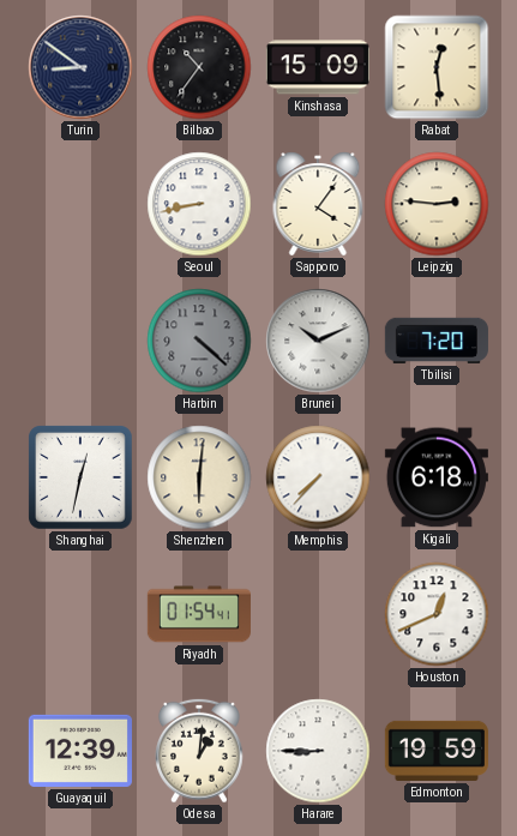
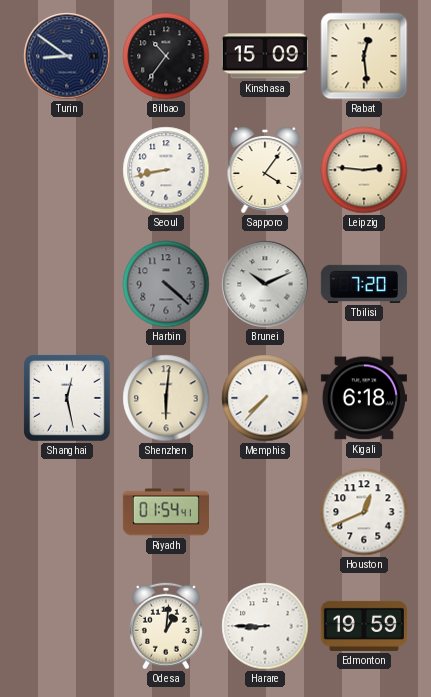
Shanghai: 12:32 -> 12:28
Guayaquil: 12:39 -> none
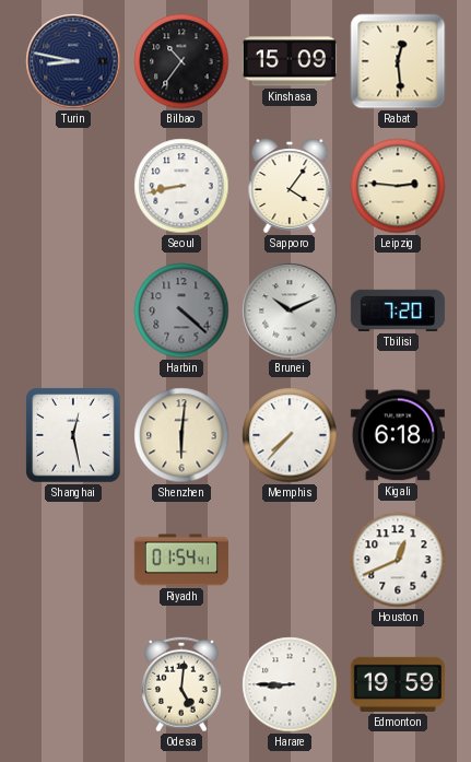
Turin: 8:51 -> 8:47
Odesa: 1:01 -> 5:01
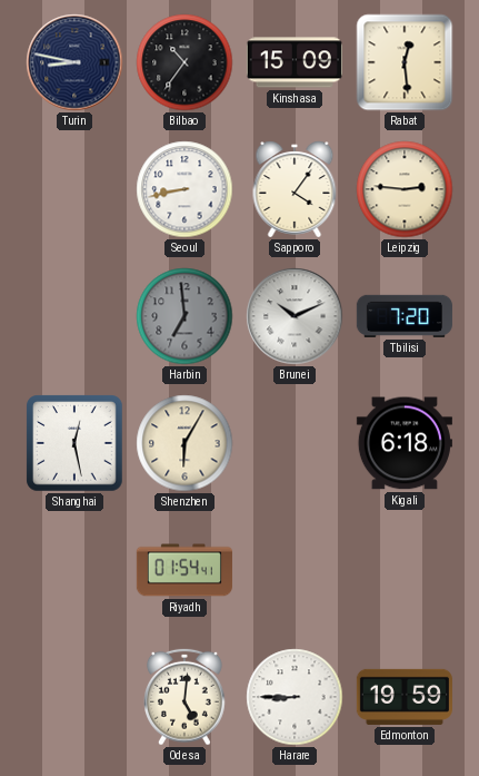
Harbin: 4:22 -> 6:59
Shenzhen: 6:01 -> 6:05
Memphis: 7:37 -> none
Houston: 12:41 -> none
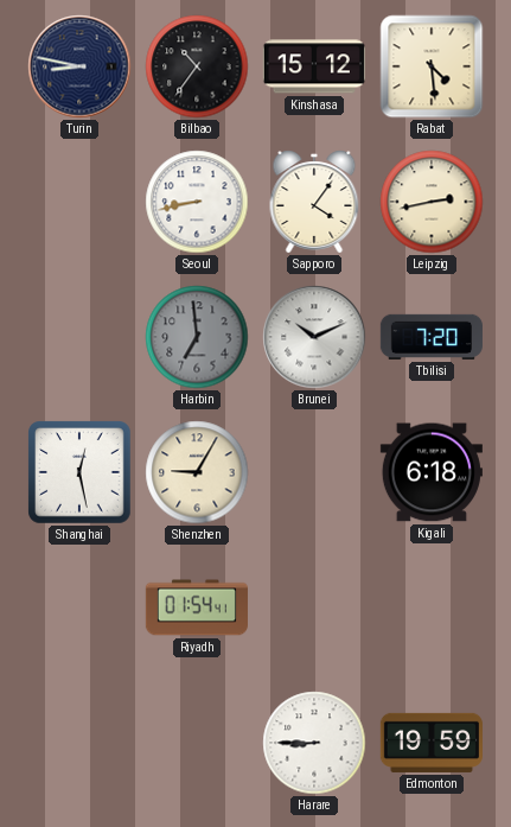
Kinshasa: 15:09 -> 15:12
Rabat: 12:29 -> 4:29
Leipzig: 2:46 -> 2:43
Shenzhen: 6:05 -> 9:05
Odesa: 5:01 -> none
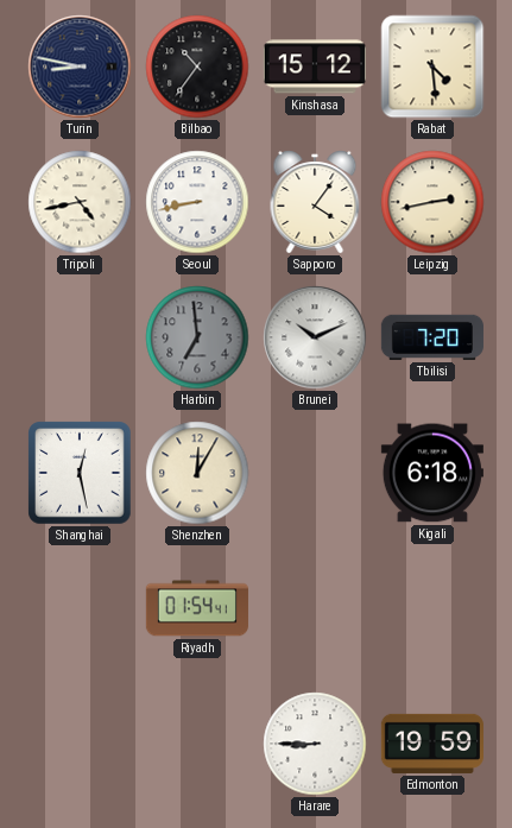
Tripoli: none -> 4:43
Shenzhen: 9:05 -> 12:05
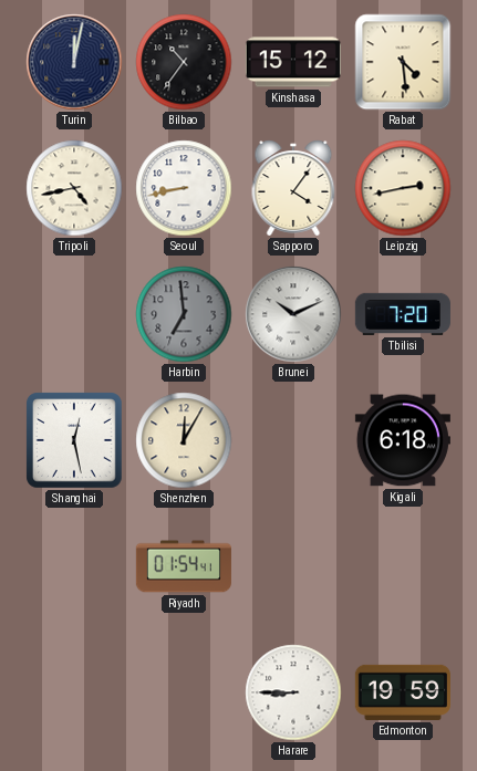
Turin: 8:47 -> 12:02
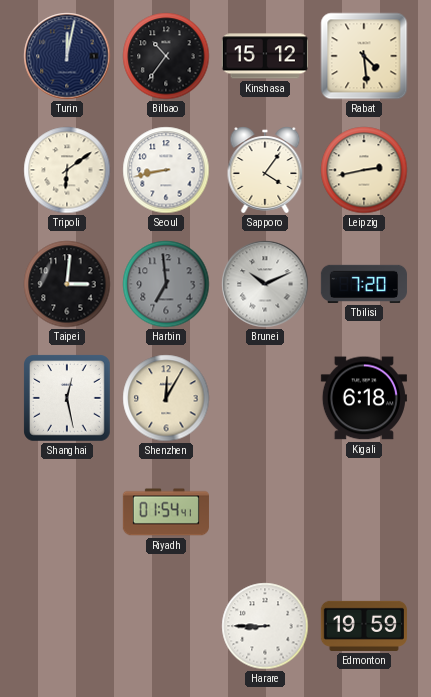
Tripoli: 4:43 -> 6:09
Taipei: none -> 3:01
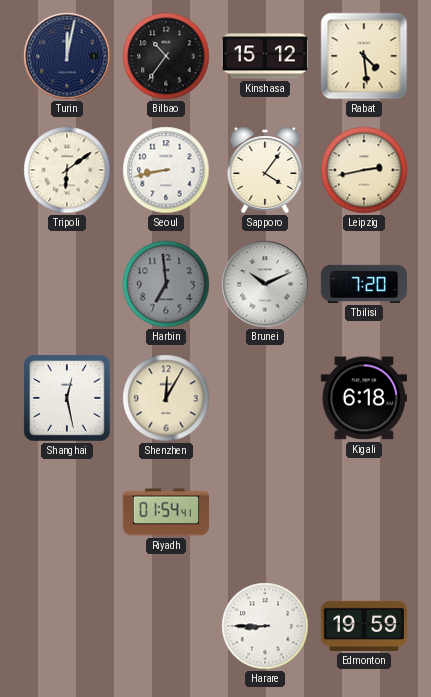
Taipei: 3:01 -> none
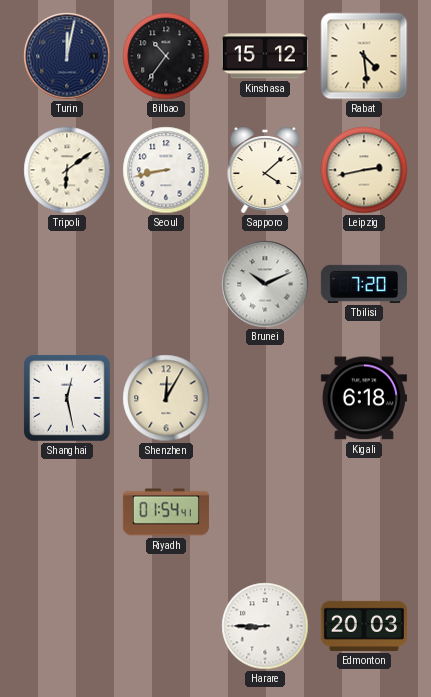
Sapporo: 4:06 -> 4:08
Harbin: 6:59 -> none
Edmonton: 19:59 -> 20:03
